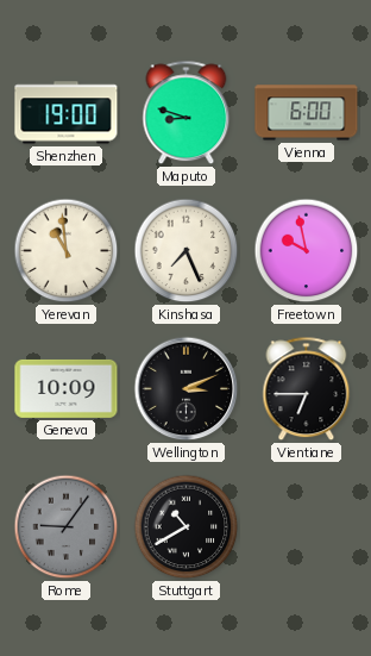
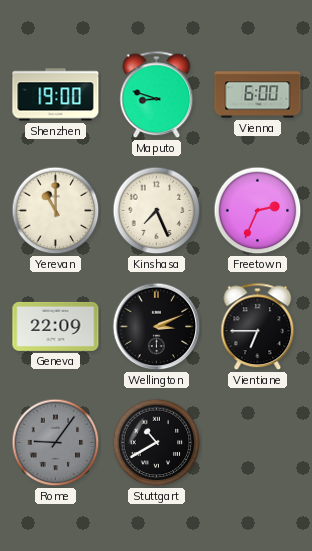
Yerevan: 10:59 -> 11:00
Freetown: 9:58 -> 2:34
Geneva: 10:09 -> 22:09
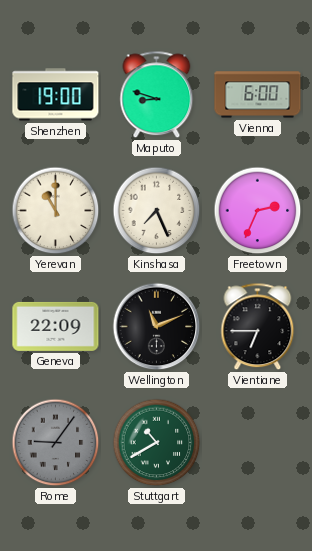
Wellington: 3:11 -> 11:11
Stuttgart dial: black -> green
